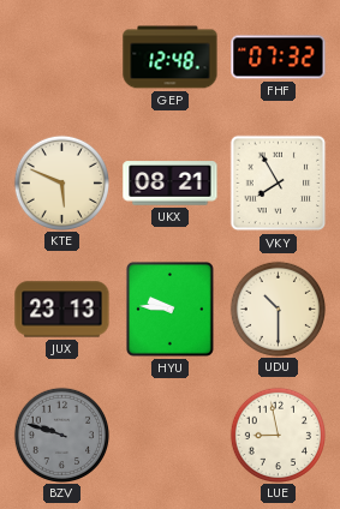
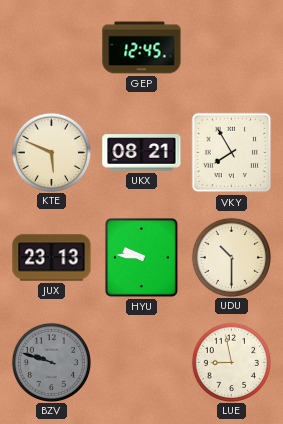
GEP: 12:48 -> 12:45
FHF: 07:32 -> none
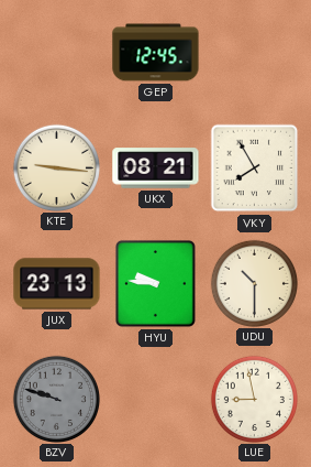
KTE: 5:49 -> 9:16
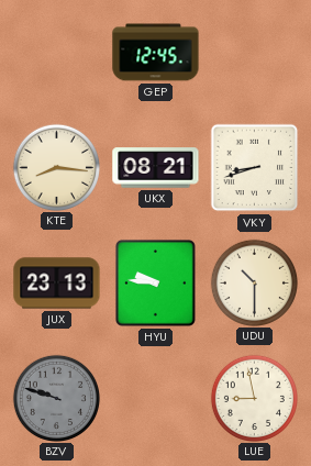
KTE: 9:16 -> 8:16
VKY: 7:55 -> 8:42
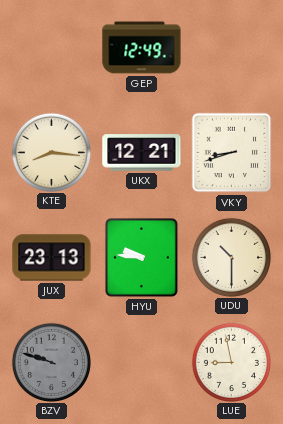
GEP: 12:45 -> 12:49
UKX: 08:21 -> 12:21
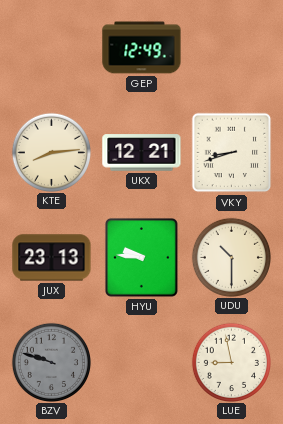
KTE: 8:16 -> 8:14
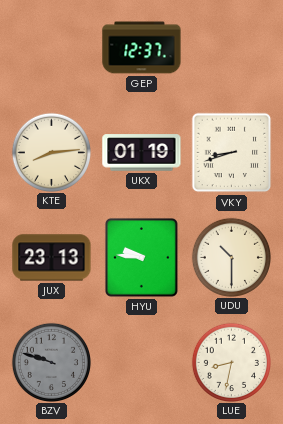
GEP: 12:49 -> 12:37
UKX: 12:21 -> 01:19
LUE: 8:58 -> 8:32
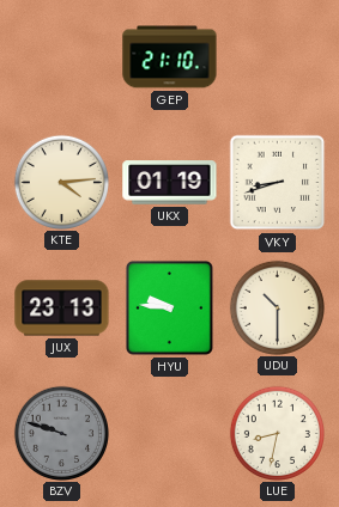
GEP: 12:37 -> 21:10
KTE: 8:14 -> 4:14
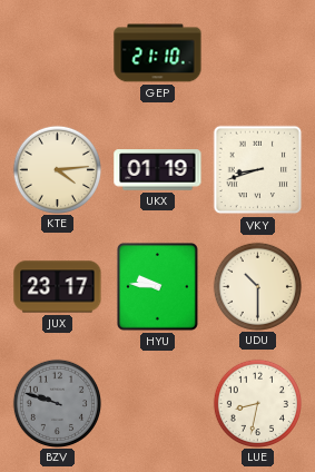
JUX: 23:13 -> 23:17
